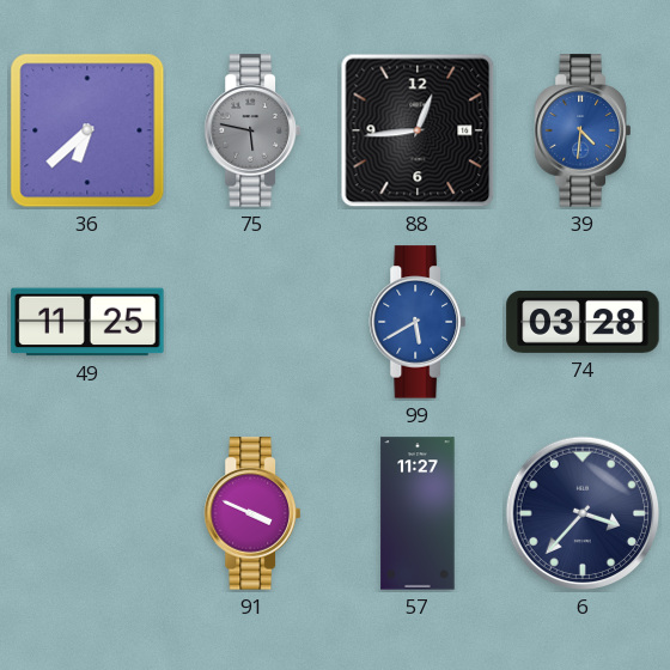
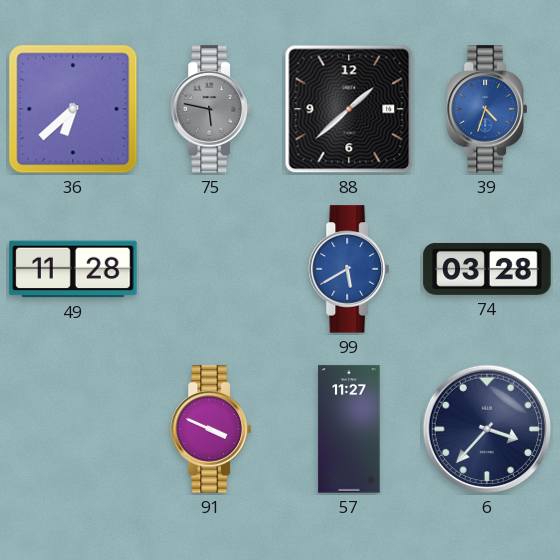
88: 12:44 -> 1:38
39: 4:31 -> 4:33
49: 11:25 -> 11:28
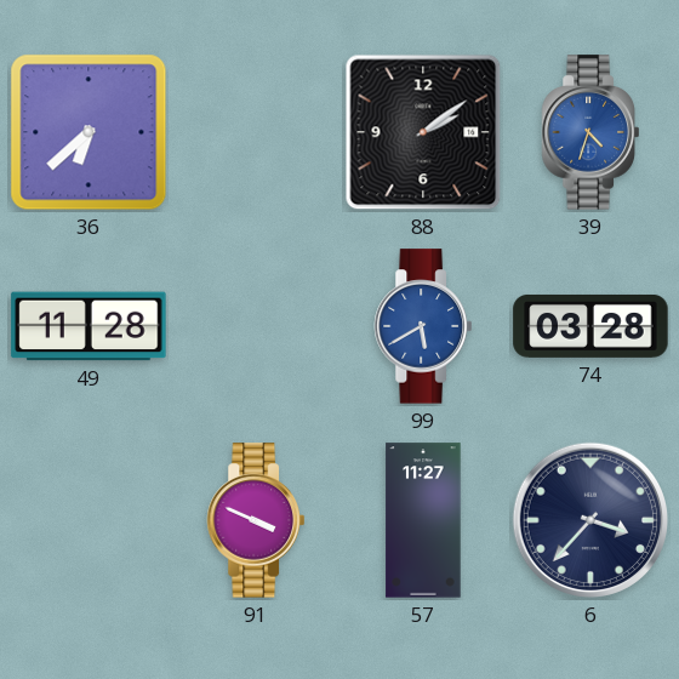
75: 5:47 -> none
88: 1:38 -> 2:09
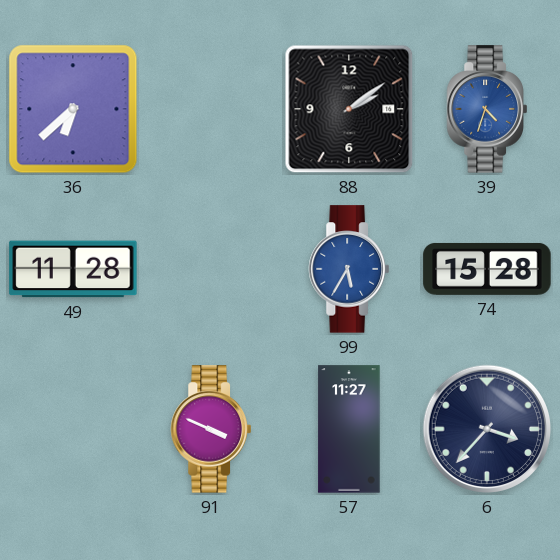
99: 5:40 -> 5:35
74: 03:28 -> 15:28
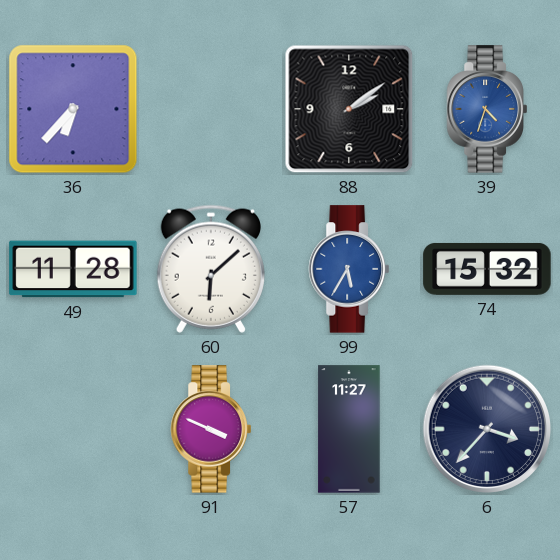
36: 6:38 -> 6:37
60: none -> 6:08
74: 15:28 -> 15:32
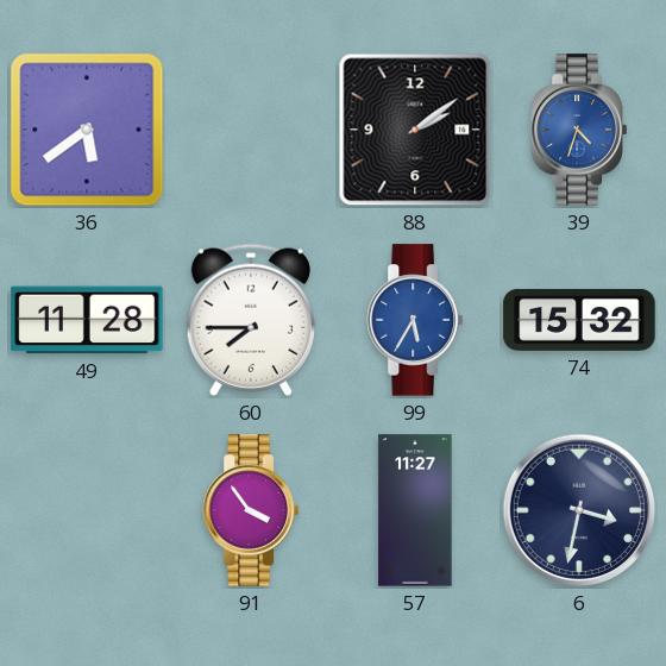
36: 6:37 -> 5:39
60: 6:08 -> 7:45
91: 3:49 -> 3:54
6: 3:37 -> 3:32
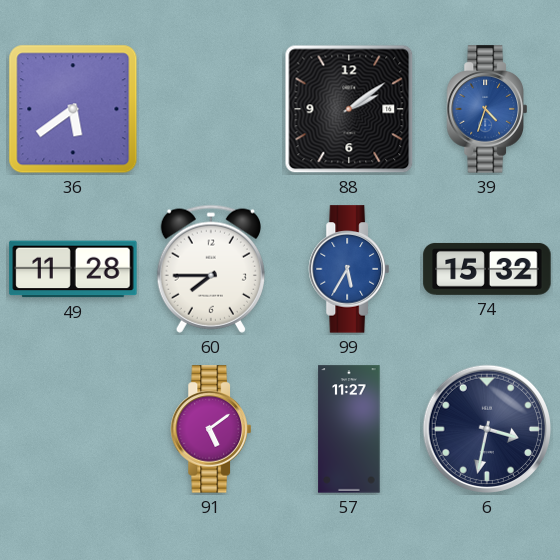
91: 3:54 -> 5:09
